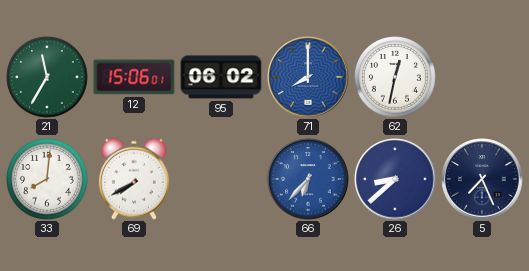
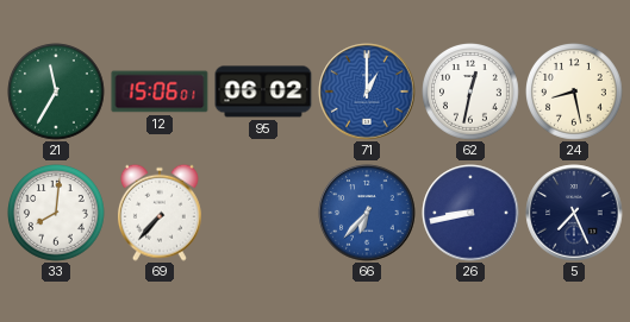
71: 8:00 -> 1:00
24: none -> 8:28
69: 7:40 -> 7:37
26: 8:38 -> 8:43
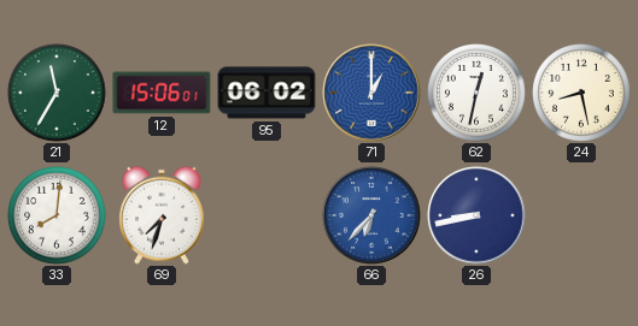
69: 7:37 -> 7:33
5: 7:26 -> none
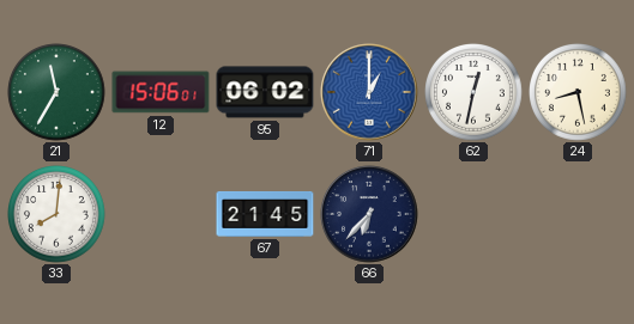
69: 7:33 -> none
67: none -> 21:45
66 dial: blue -> navy
26: 8:43 -> none
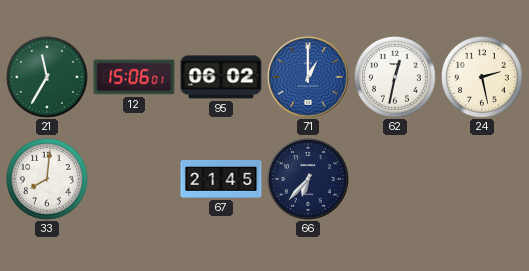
24: 8:28 -> 2:28
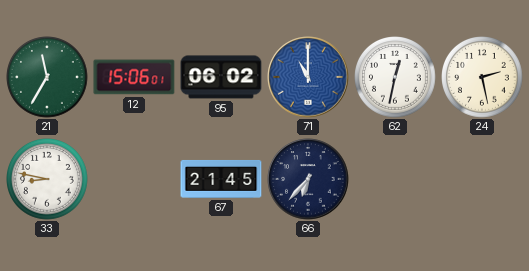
71: 1:00 -> 11:00
33: 8:01 -> 8:47
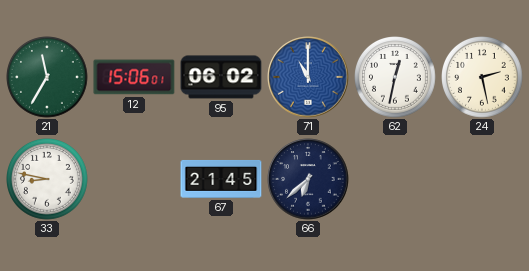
66: 6:37 -> 6:38
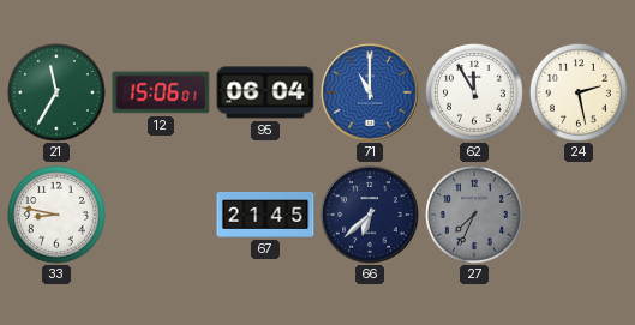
95: 06:02 -> 06:04
62: 12:32 -> 11:55
27: none -> 7:34
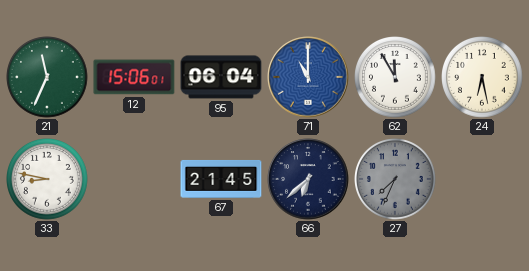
21: 11:35 -> 11:34
24: 2:28 -> 6:28
